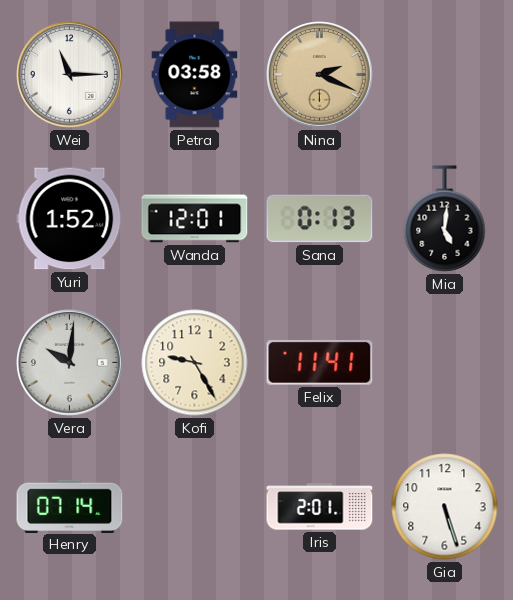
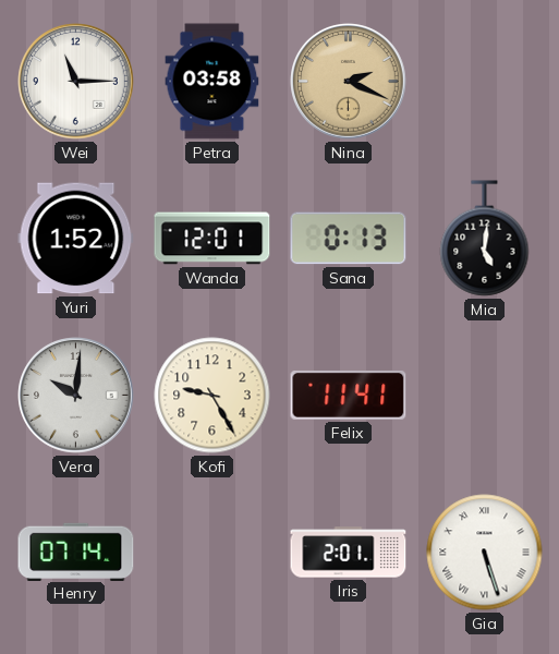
Gia numerals: Arabic -> Roman
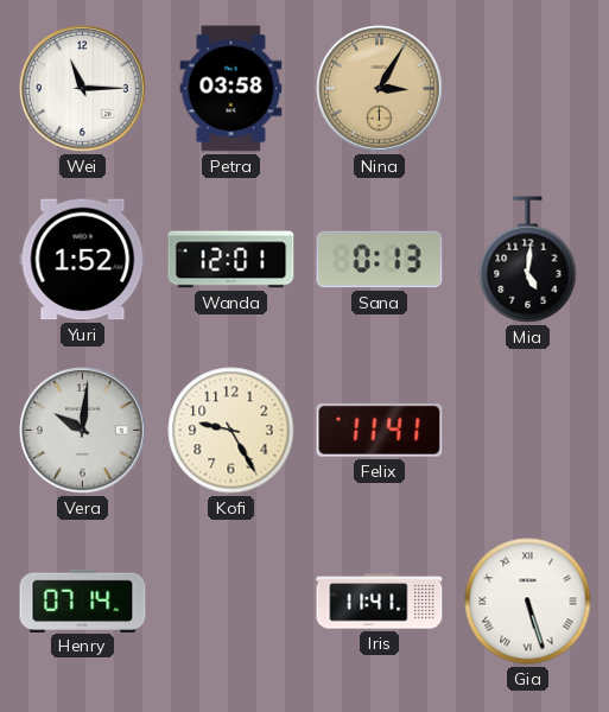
Nina: 2:19 -> 3:05
Iris: 2:01 -> 11:41
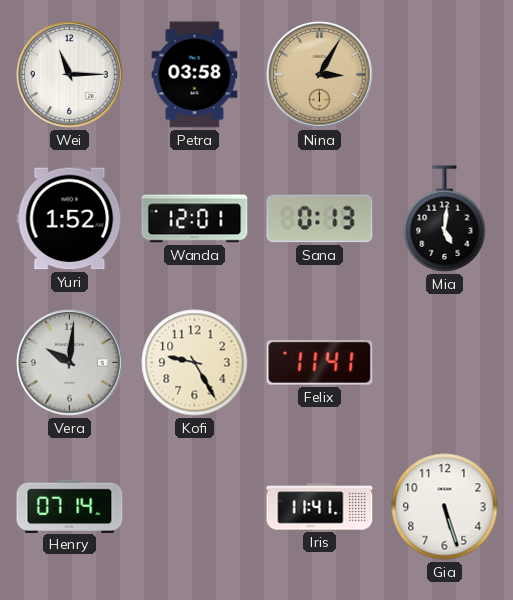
Gia numerals: Roman -> Arabic
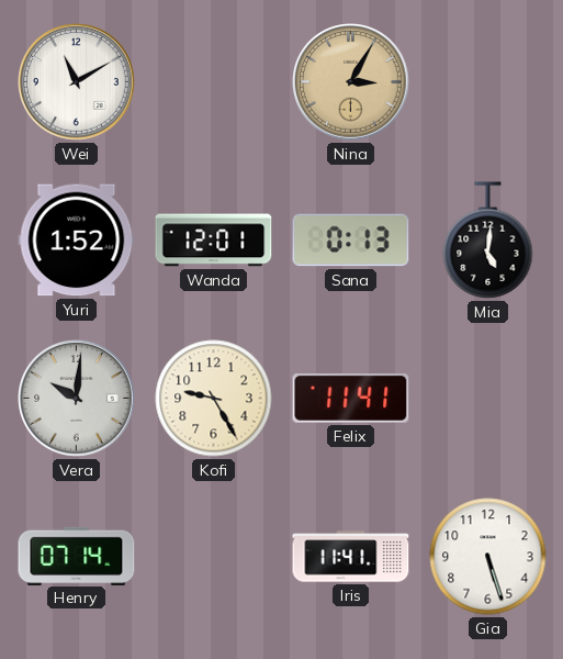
Wei: 11:15 -> 11:10
Petra: 03:58 -> none
